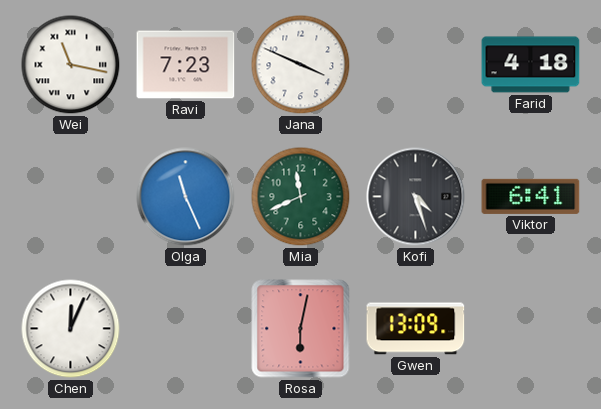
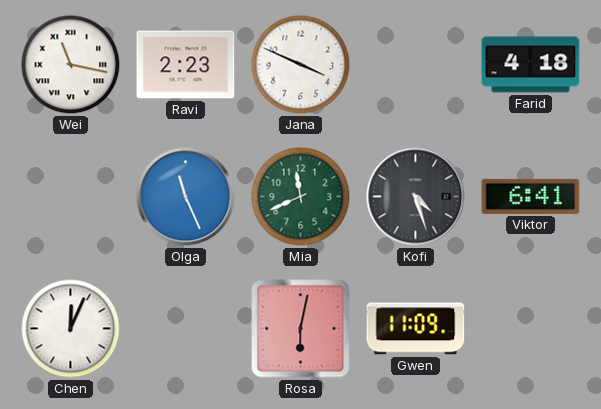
Ravi: 7:23 -> 2:23
Gwen: 13:09 -> 11:09
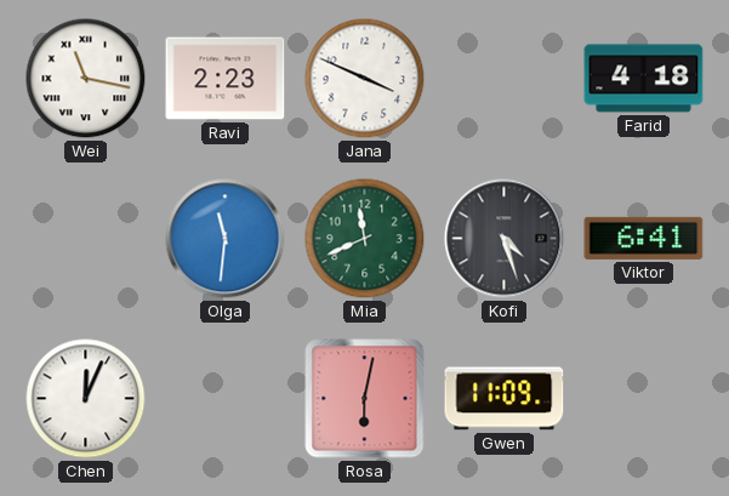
Olga: 11:26 -> 11:31
